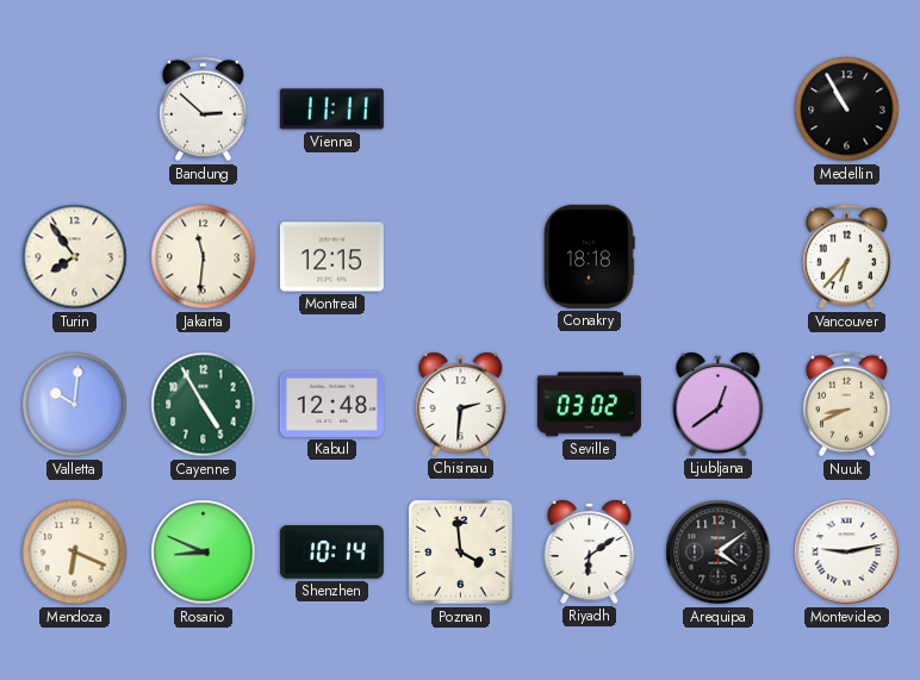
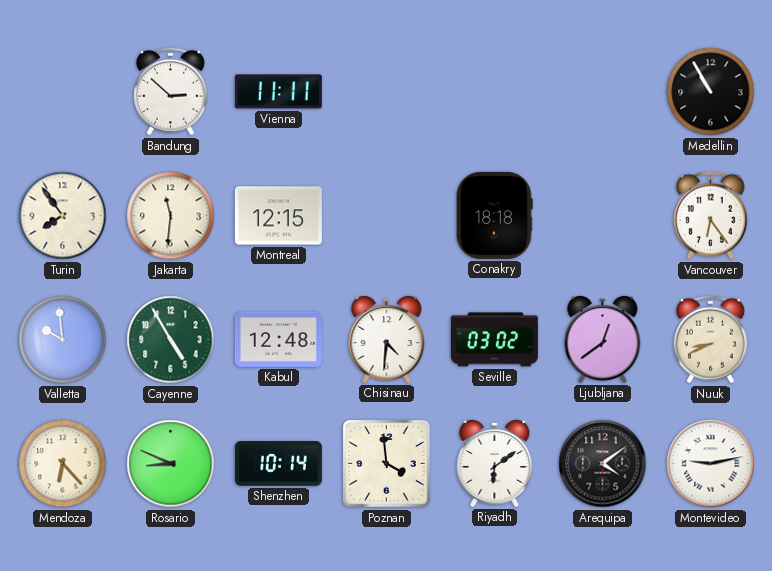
Vancouver: 6:37 -> 6:24
Valletta: 10:01 -> 9:59
Chisinau: 2:31 -> 4:31
Mendoza: 6:19 -> 6:23
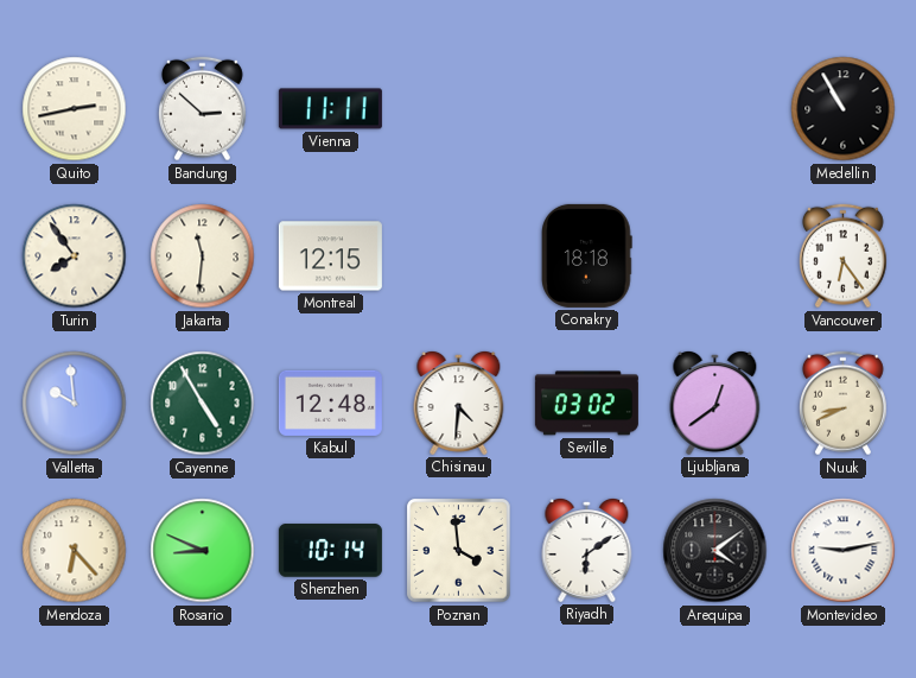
Quito: none -> 2:43
